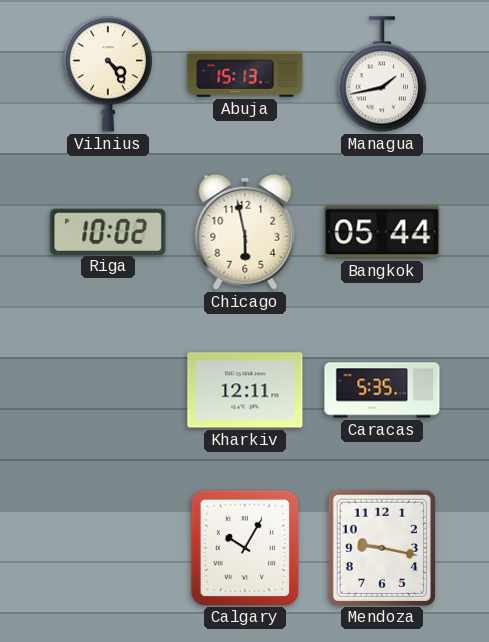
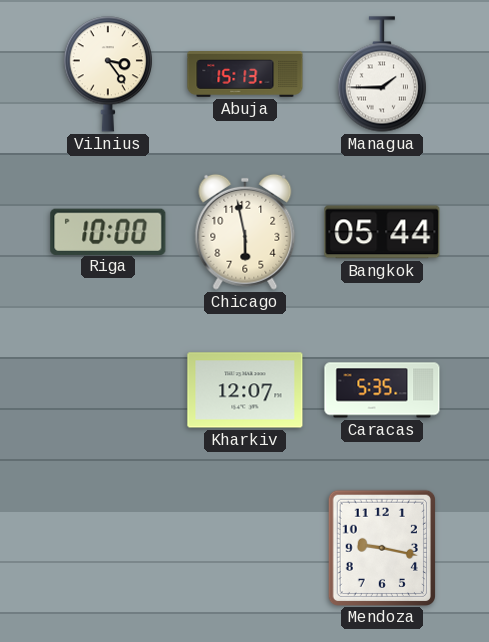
Vilnius: 4:24 -> 3:24
Managua: 1:43 -> 1:45
Riga: 10:02 -> 10:00
Kharkiv: 12:11 -> 12:07
Calgary: 10:05 -> none
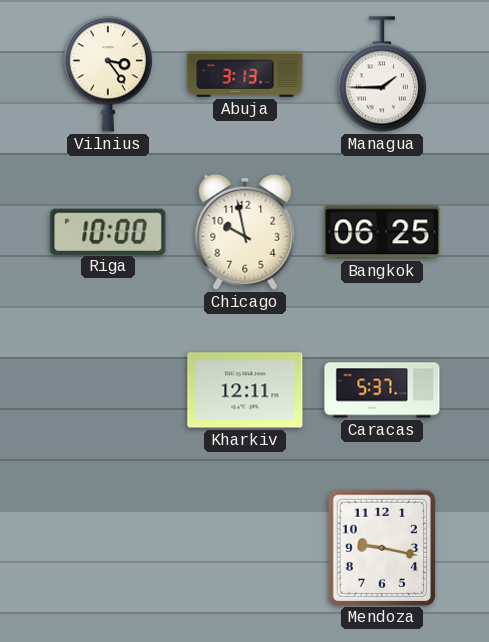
Abuja: 15:13 -> 3:13
Chicago: 5:58 -> 9:58
Bangkok: 05:44 -> 06:25
Kharkiv: 12:07 -> 12:11
Caracas: 5:35 -> 5:37
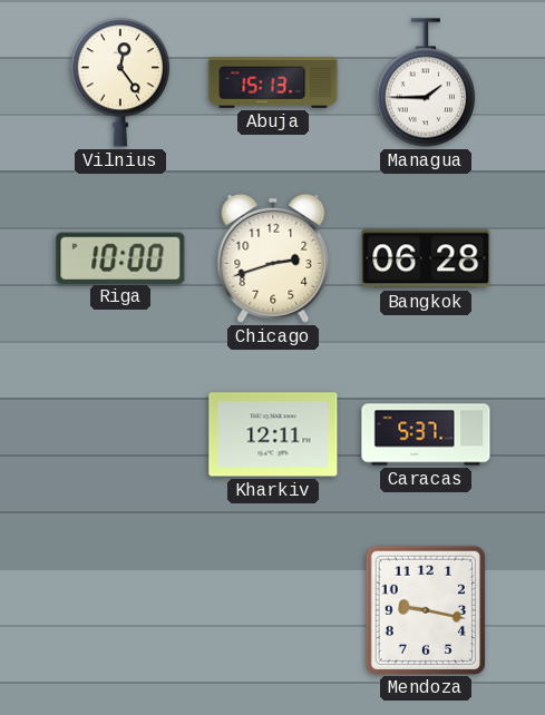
Vilnius: 3:24 -> 12:24
Abuja: 3:13 -> 15:13
Chicago: 9:58 -> 2:42
Bangkok: 06:25 -> 06:28
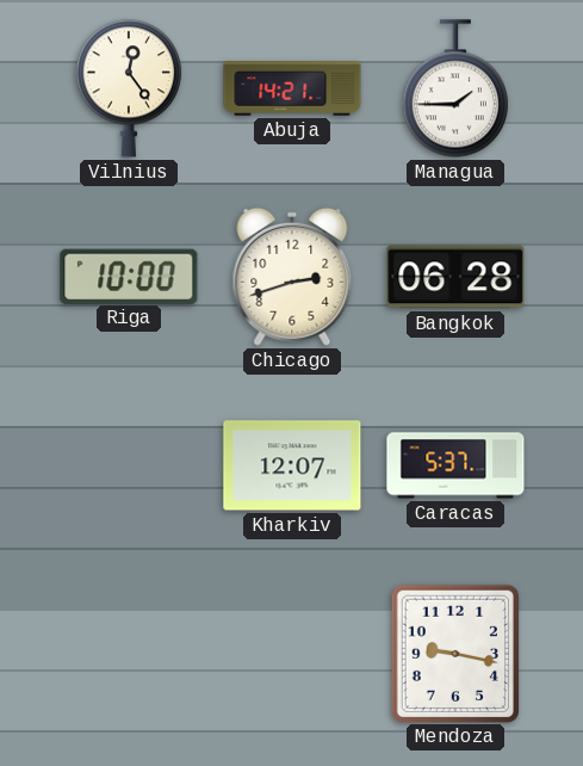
Abuja: 15:13 -> 14:21
Kharkiv: 12:11 -> 12:07
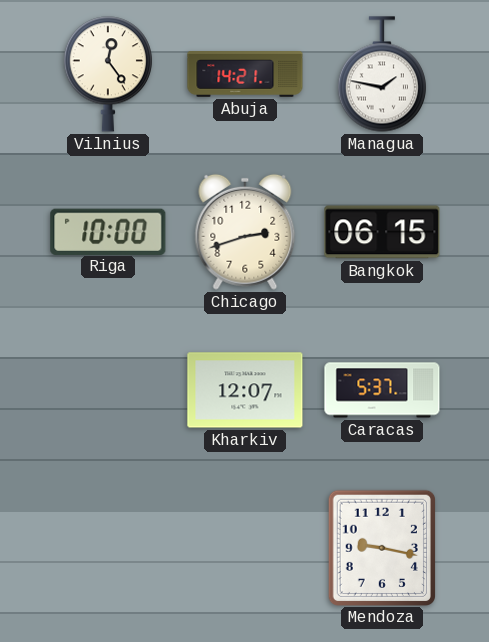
Managua: 1:45 -> 1:47
Bangkok: 06:28 -> 06:15
